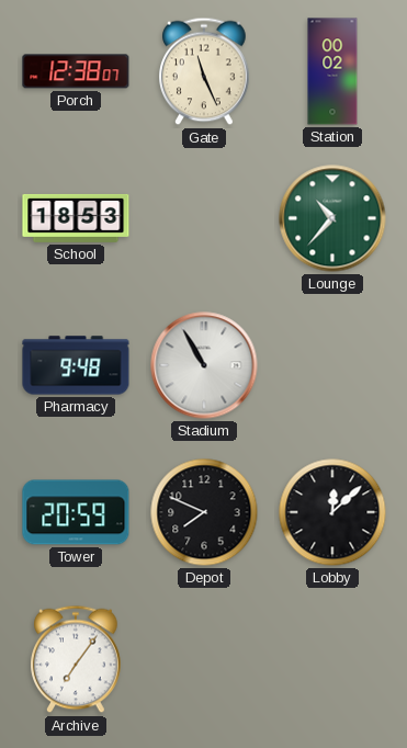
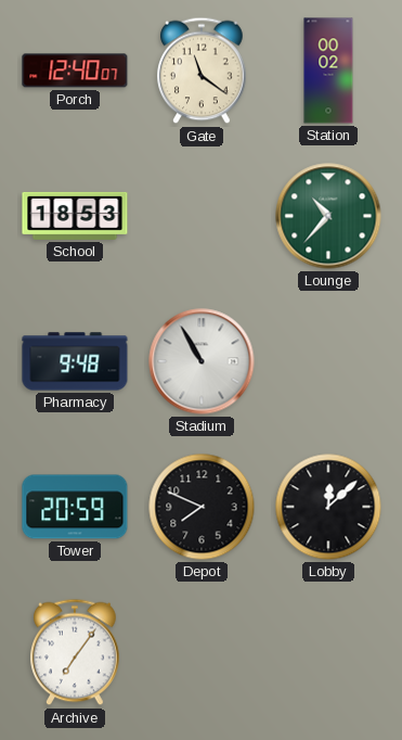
Porch: 12:38 -> 12:40
Gate: 11:26 -> 11:21
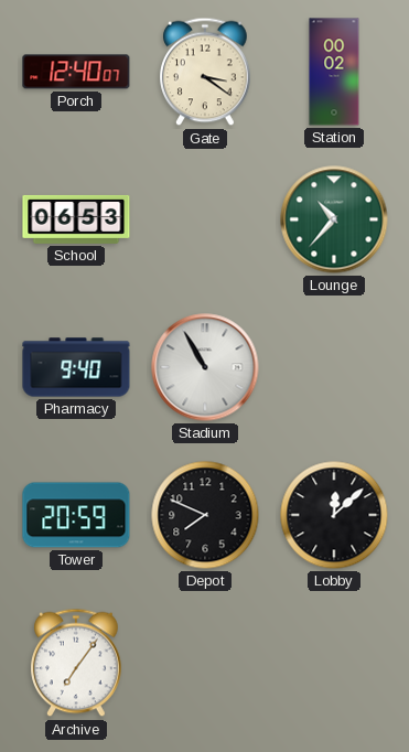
Gate: 11:21 -> 3:21
School: 18:53 -> 06:53
Pharmacy: 9:48 -> 9:40
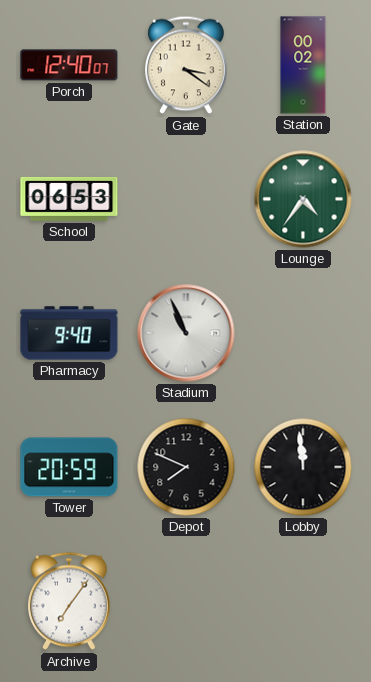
Lounge: 10:37 -> 4:36
Stadium: 10:55 -> 10:56
Lobby: 12:08 -> 11:59
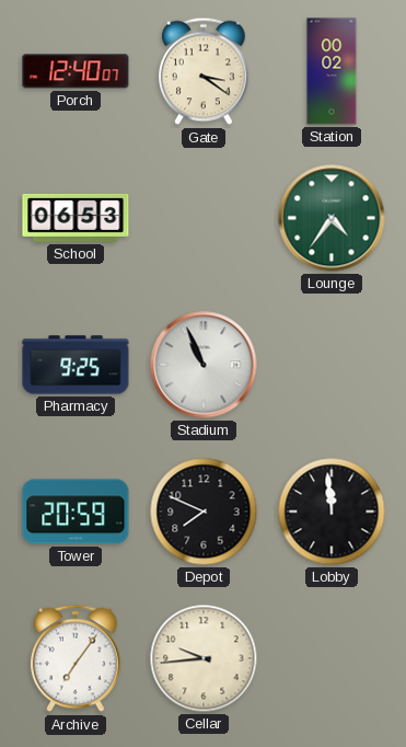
Pharmacy: 9:40 -> 9:25
Cellar: none -> 9:44
